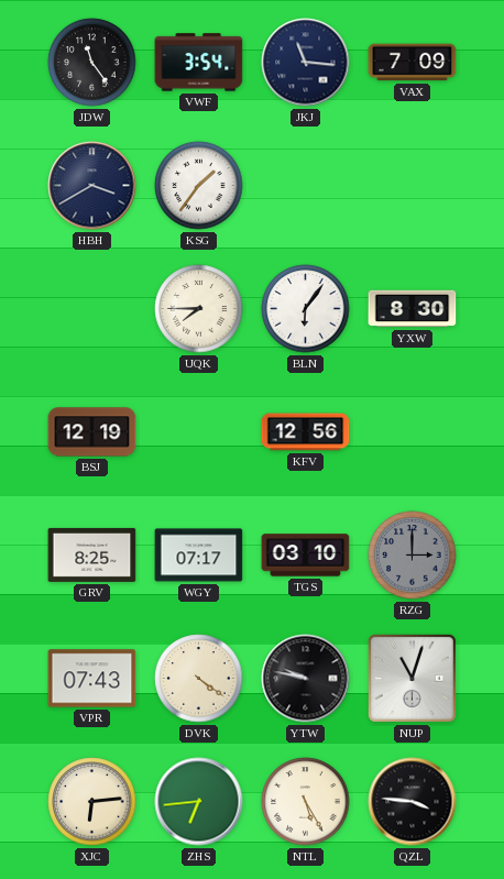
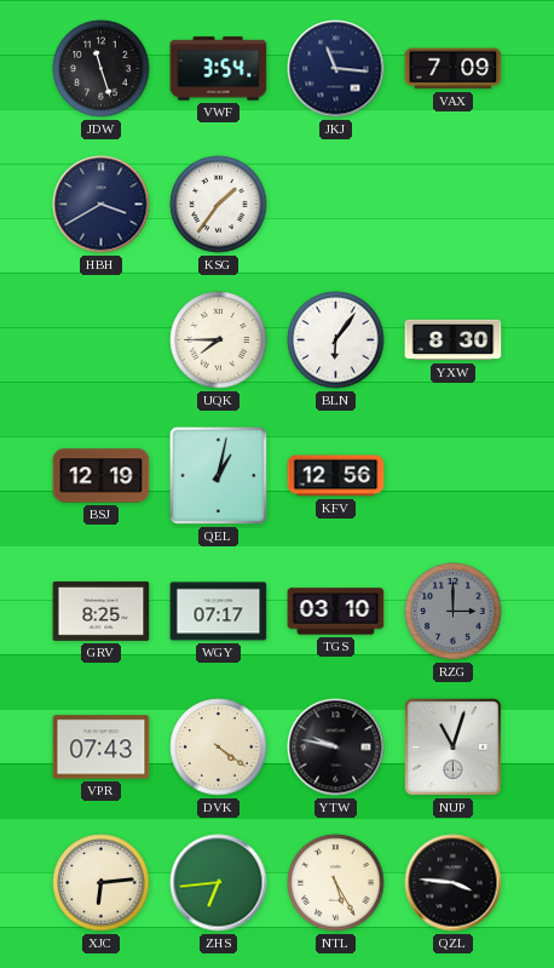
JDW: 11:24 -> 11:27
QEL: none -> 1:02
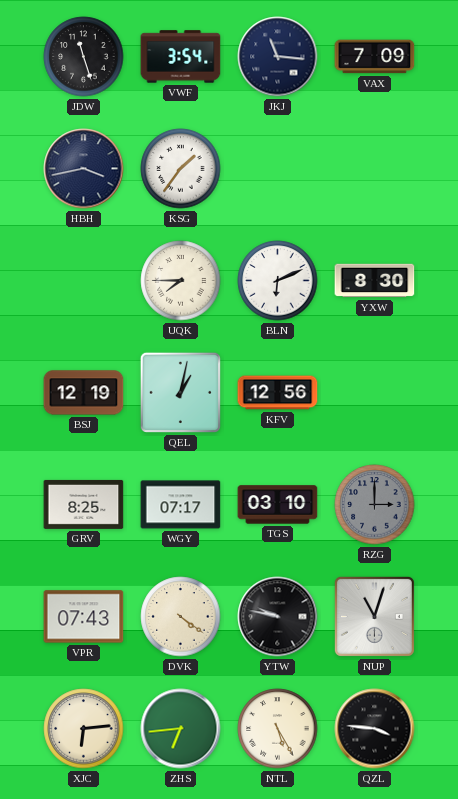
HBH: 3:40 -> 3:43
BLN: 6:06 -> 6:11
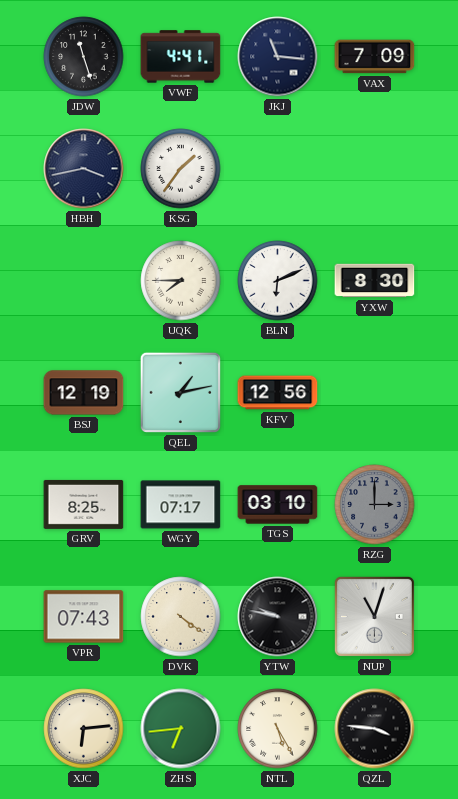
VWF: 3:54 -> 4:41
QEL: 1:02 -> 1:13
